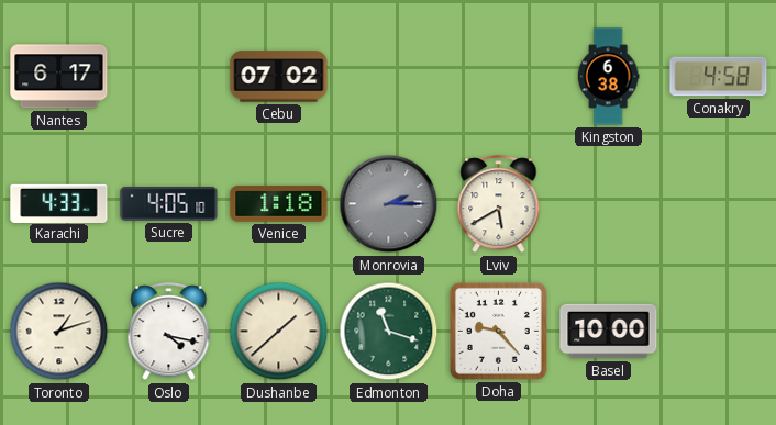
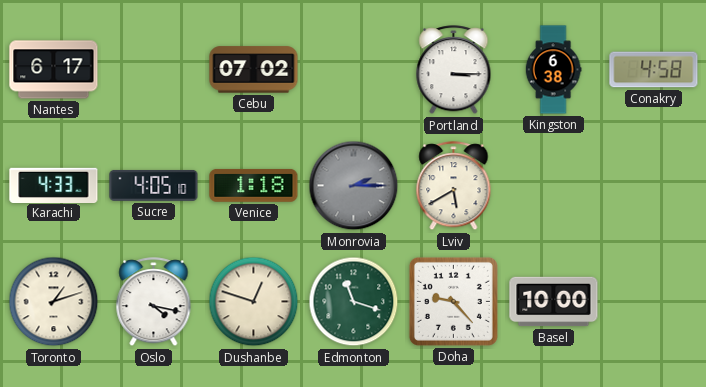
Portland: none -> 3:15
Dushanbe: 1:38 -> 12:48
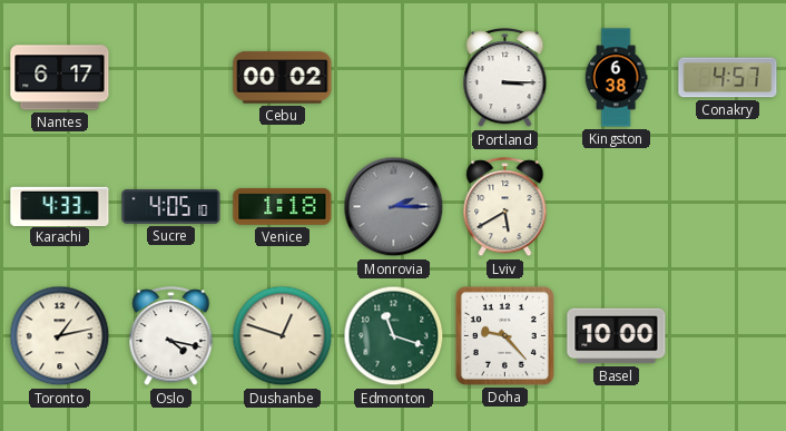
Cebu: 07:02 -> 00:02
Conakry: 4:58 -> 4:57
Toronto: 1:12 -> 1:13
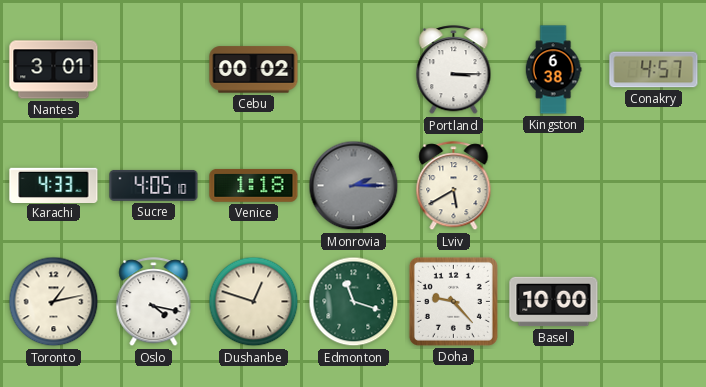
Nantes: 6:17 -> 3:01
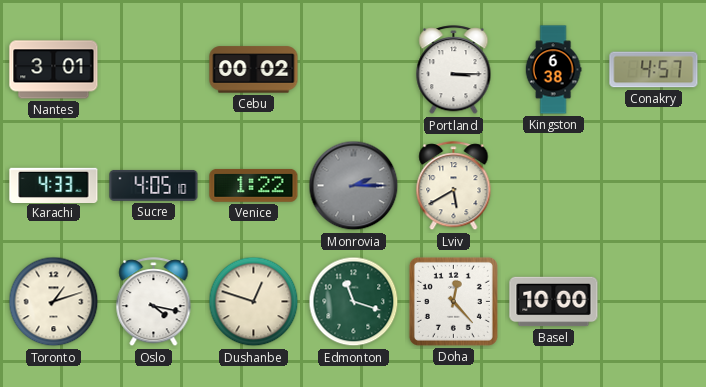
Venice: 1:18 -> 1:22
Toronto: 1:13 -> 1:12
Doha: 9:23 -> 12:23
